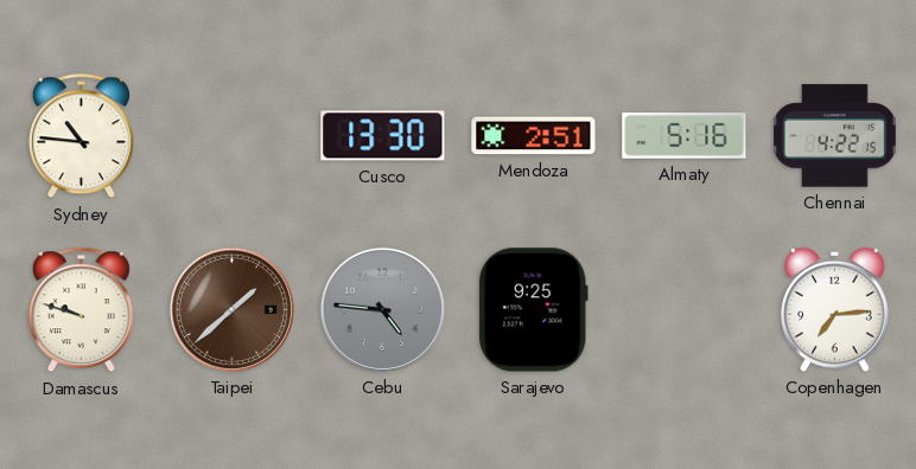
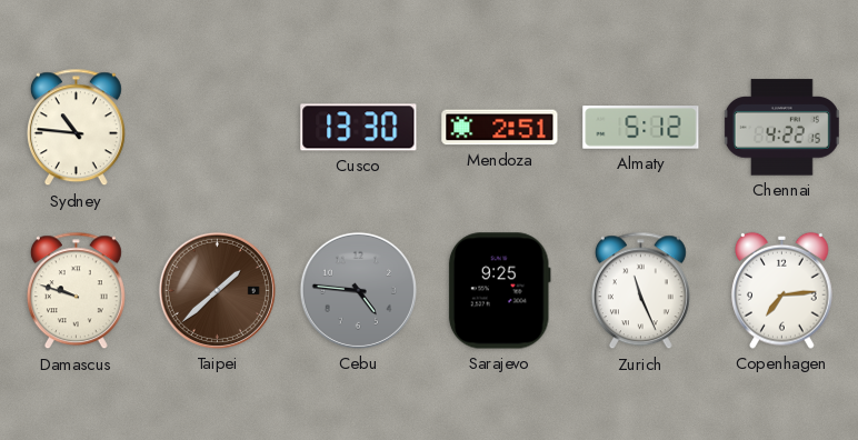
Almaty: 5:16 -> 5:12
Zurich: none -> 11:26
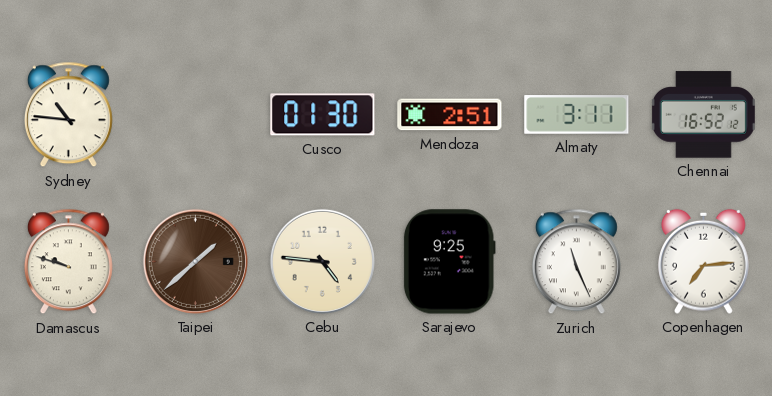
Cusco: 13:30 -> 01:30
Almaty: 5:12 -> 3:11
Chennai: 4:22 -> 16:52
Cebu dial: grey -> cream
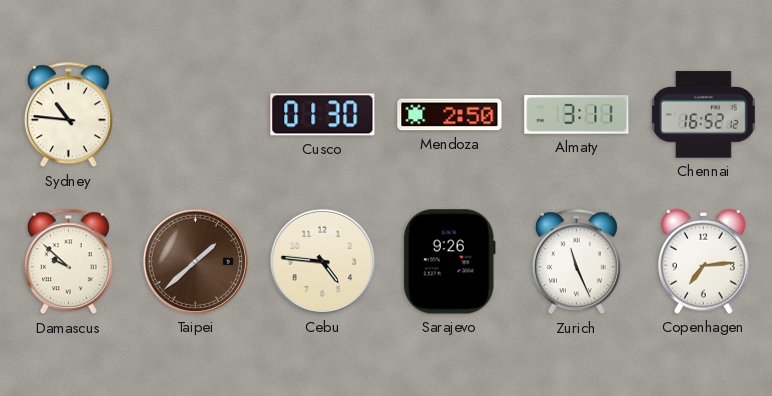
Mendoza: 2:51 -> 2:50
Damascus: 9:48 -> 9:52
Sarajevo: 9:25 -> 9:26
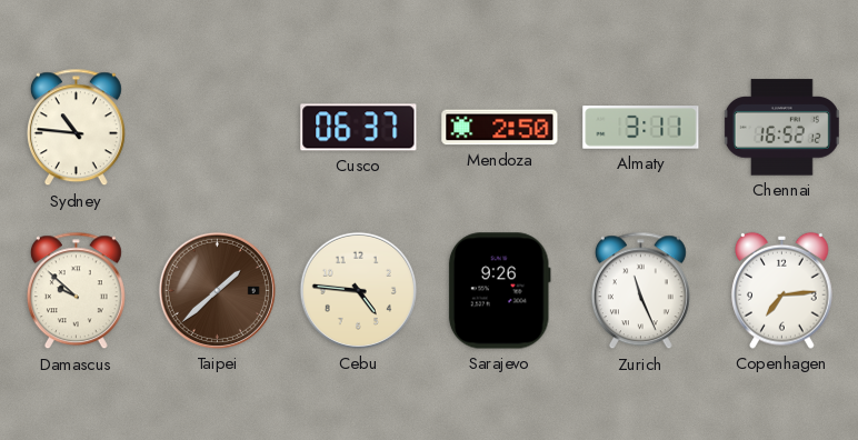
Cusco: 01:30 -> 06:37
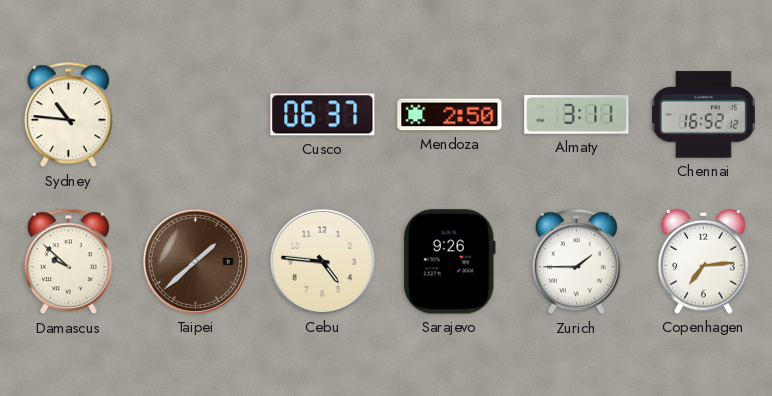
Zurich: 11:26 -> 1:45
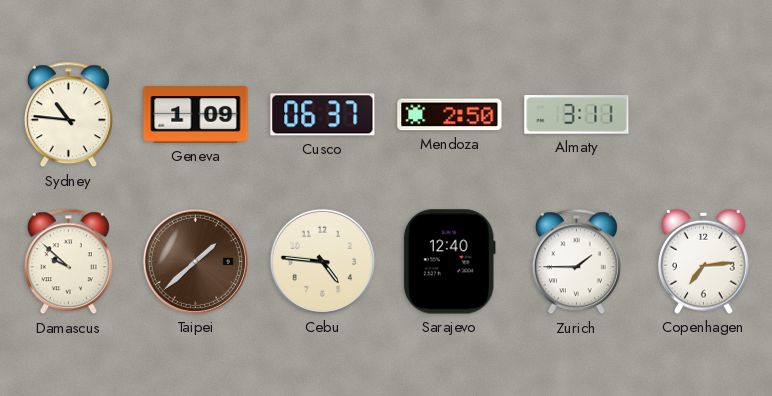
Geneva: none -> 1:09
Chennai: 16:52 -> none
Sarajevo: 9:26 -> 12:40
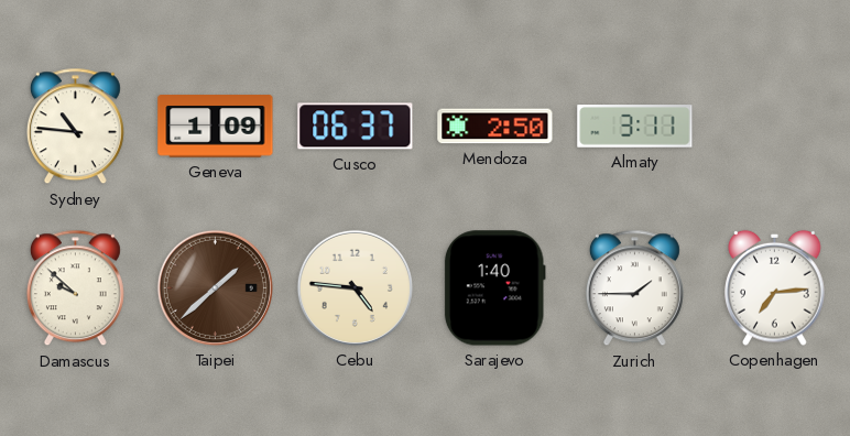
Sarajevo: 12:40 -> 1:40
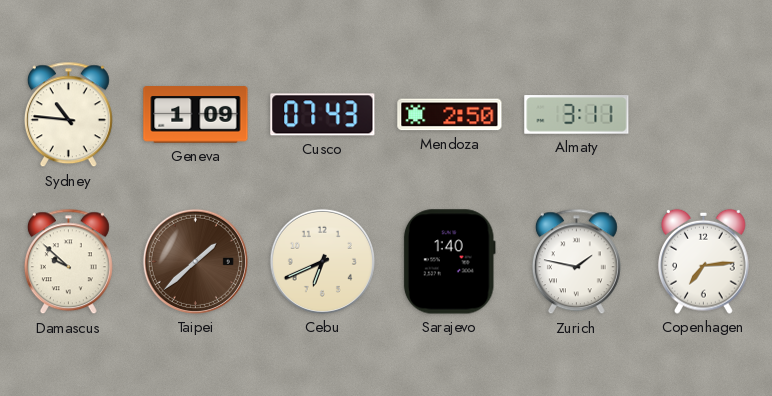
Cusco: 06:37 -> 07:43
Cebu: 4:46 -> 6:41
Zurich: 1:45 -> 1:47
